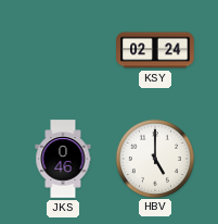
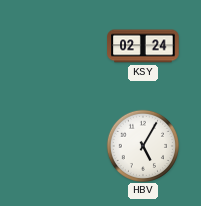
JKS: 0:46 -> none
HBV: 5:00 -> 5:05
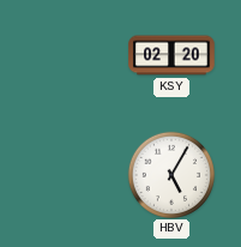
KSY: 02:24 -> 02:20
